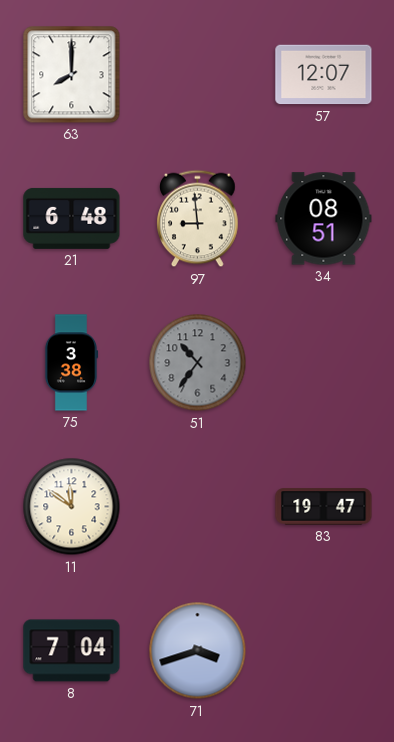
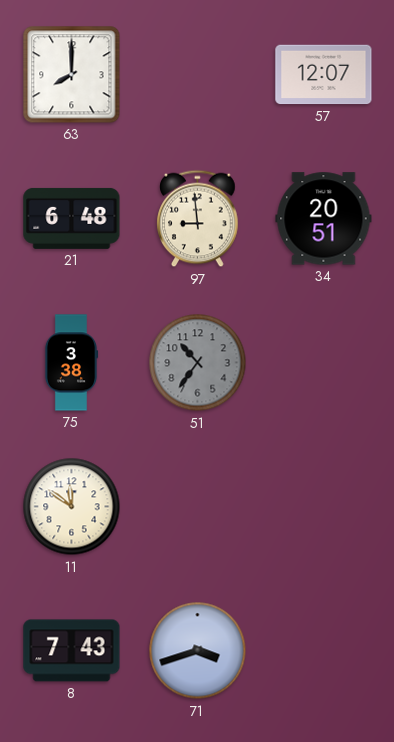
34: 08:51 -> 20:51
83: 19:47 -> none
8: 7:04 -> 7:43
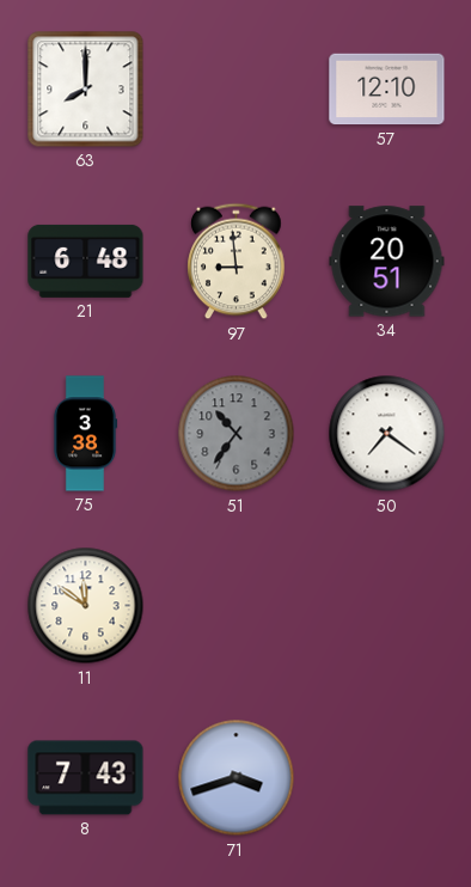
57: 12:07 -> 12:10
50: none -> 7:21
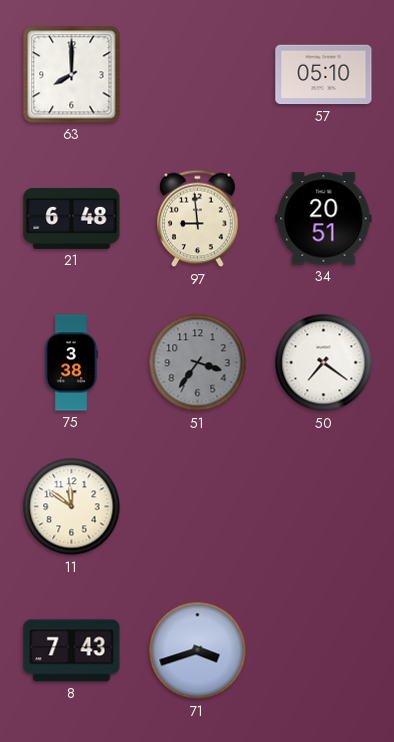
57: 12:10 -> 05:10
51: 10:36 -> 3:36
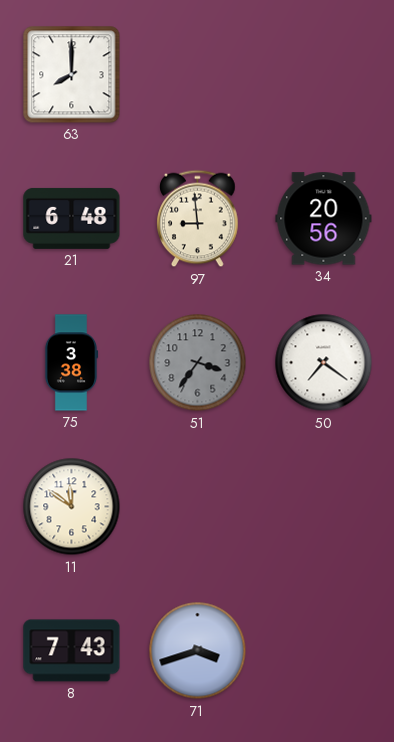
57: 05:10 -> none
34: 20:51 -> 20:56
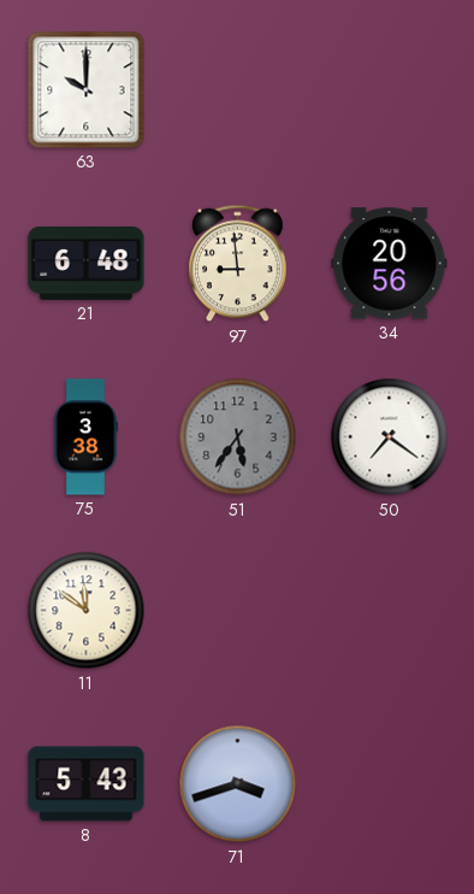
63: 8:00 -> 10:00
51: 3:36 -> 5:36
8: 7:43 -> 5:43
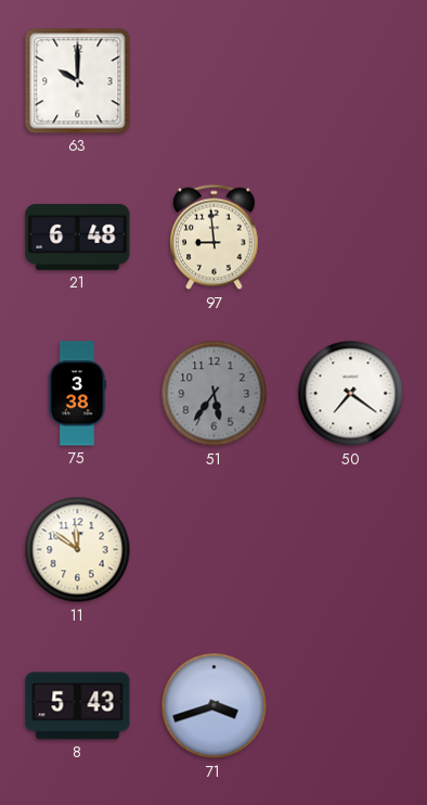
34: 20:56 -> none
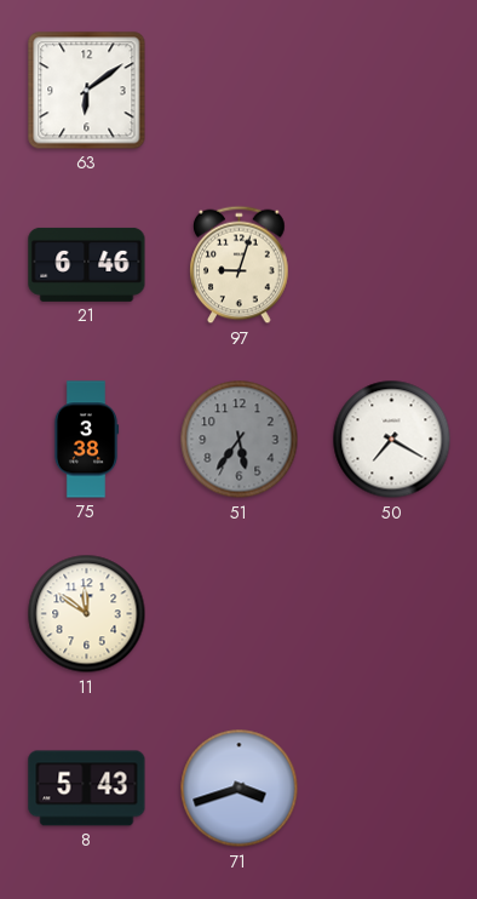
63: 10:00 -> 6:09
21: 6:48 -> 6:46
97: 8:59 -> 9:03
50: 7:21 -> 7:20
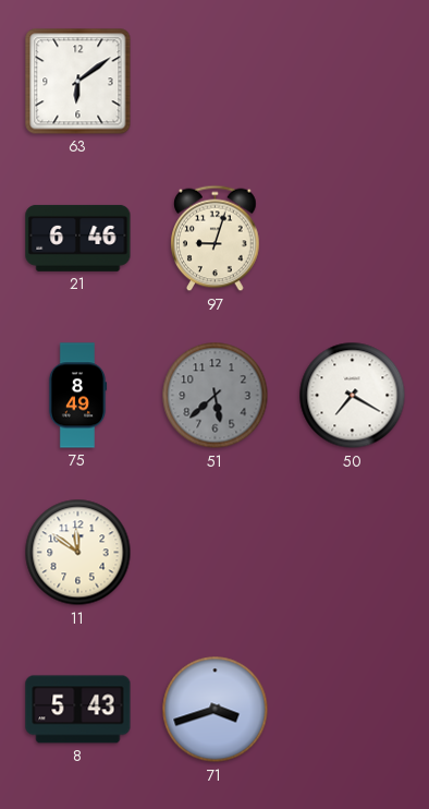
75: 3:38 -> 8:49
51: 5:36 -> 5:38
